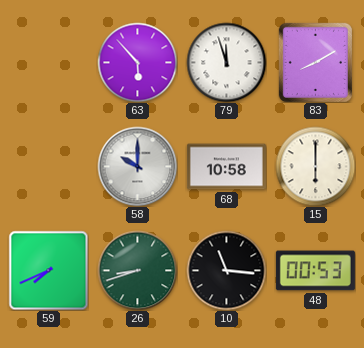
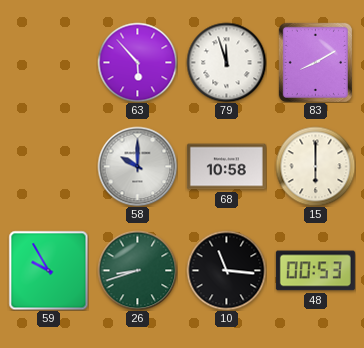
59: 7:41 -> 9:55
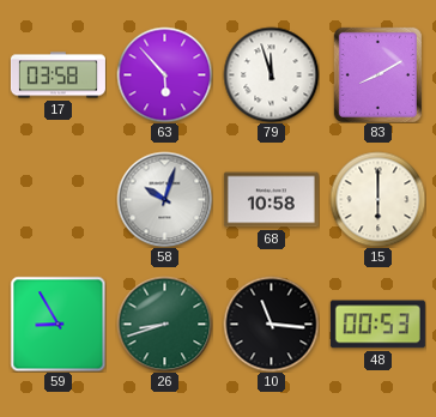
17: none -> 03:58
58: 10:00 -> 10:03
59: 9:55 -> 8:55
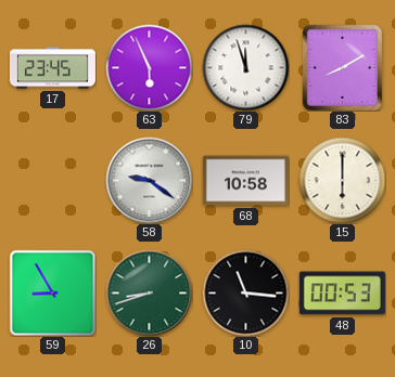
17: 03:58 -> 23:45
63: 5:53 -> 5:56
58: 10:03 -> 9:21
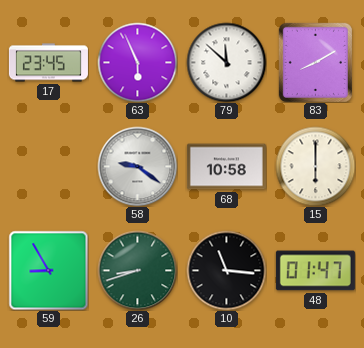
79: 11:57 -> 11:52
48: 00:53 -> 01:47
